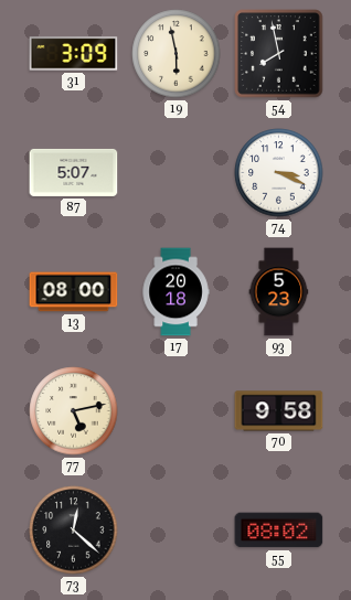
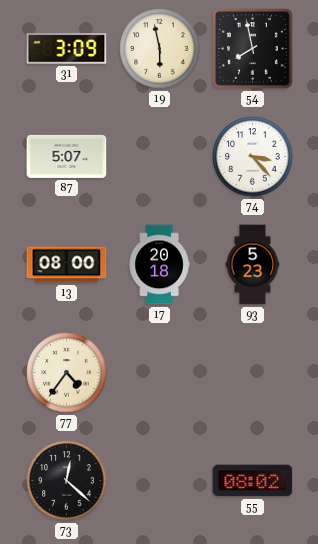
74: 3:19 -> 3:23
77: 5:13 -> 4:36
70: 9:58 -> none
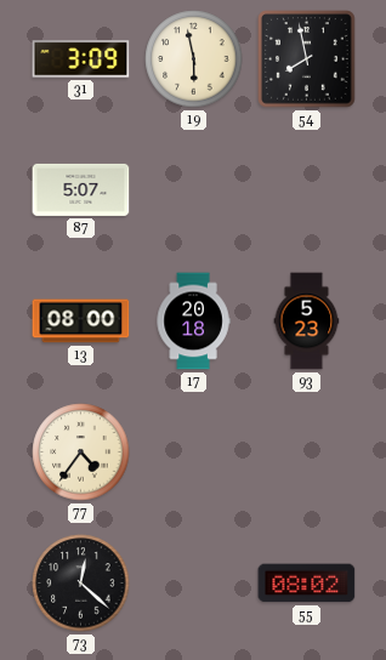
74: 3:23 -> none
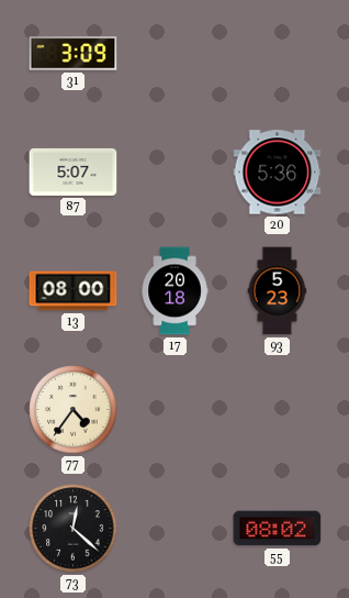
19: 5:58 -> none
54: 7:58 -> none
20: none -> 5:36
